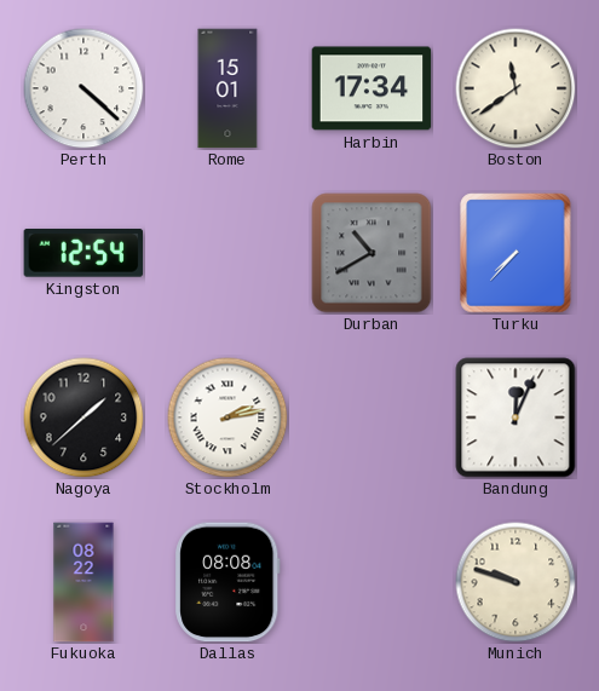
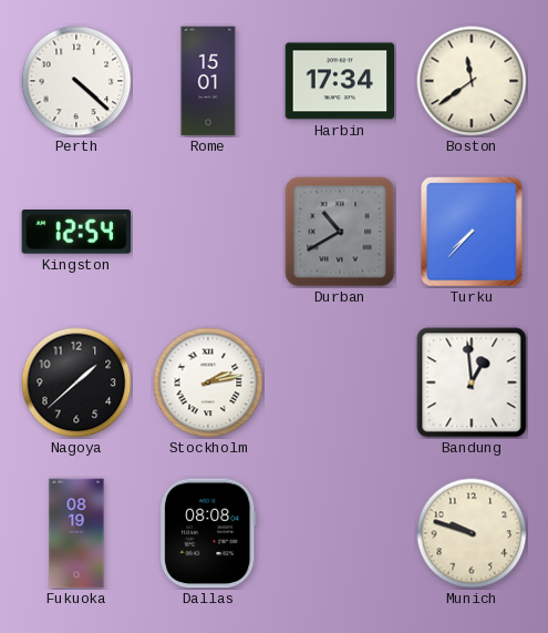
Bandung: 12:04 -> 12:59
Fukuoka: 08:22 -> 08:19
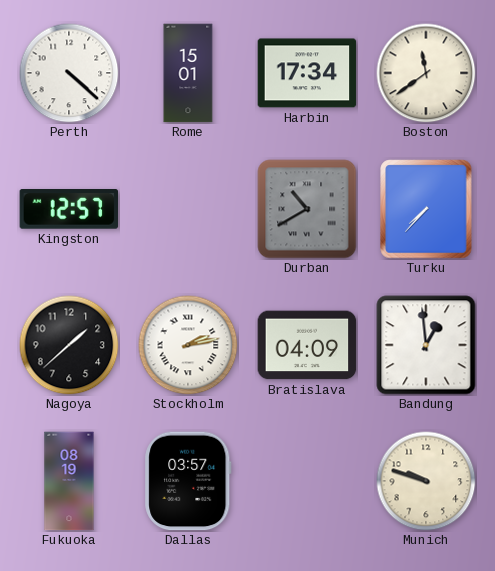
Kingston: 12:54 -> 12:57
Bratislava: none -> 04:09
Dallas: 08:08 -> 03:57
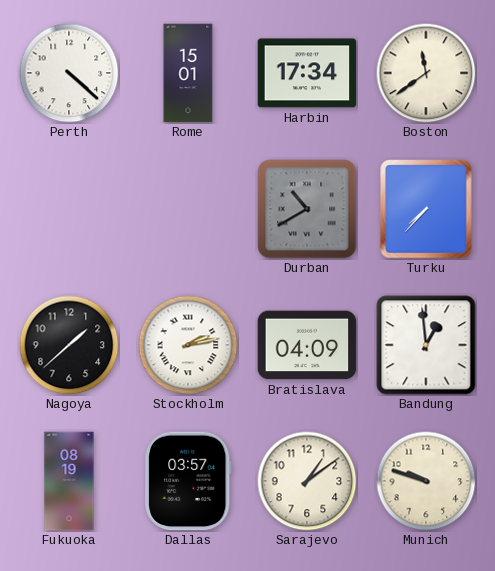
Kingston: 12:57 -> none
Sarajevo: none -> 1:09
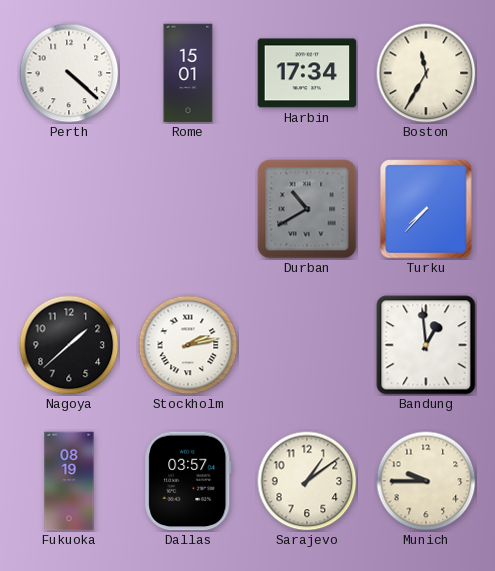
Boston: 11:39 -> 11:35
Bratislava: 04:09 -> none
Munich: 9:48 -> 9:45
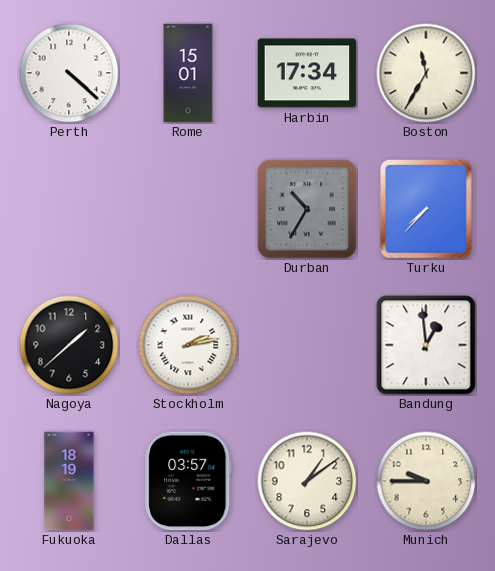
Durban: 10:40 -> 10:35
Fukuoka: 08:19 -> 18:19
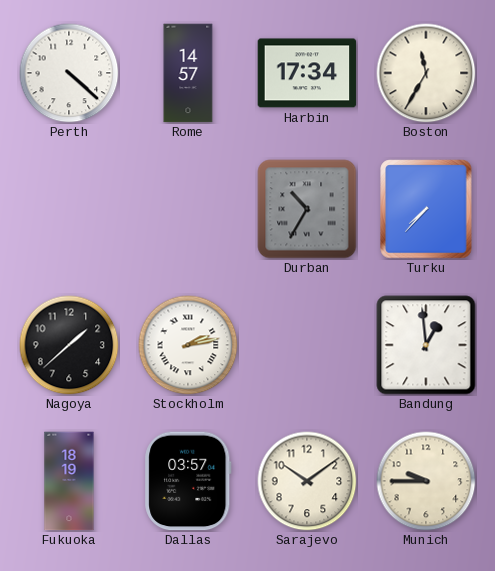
Rome: 15:01 -> 14:57
Sarajevo: 1:09 -> 10:09
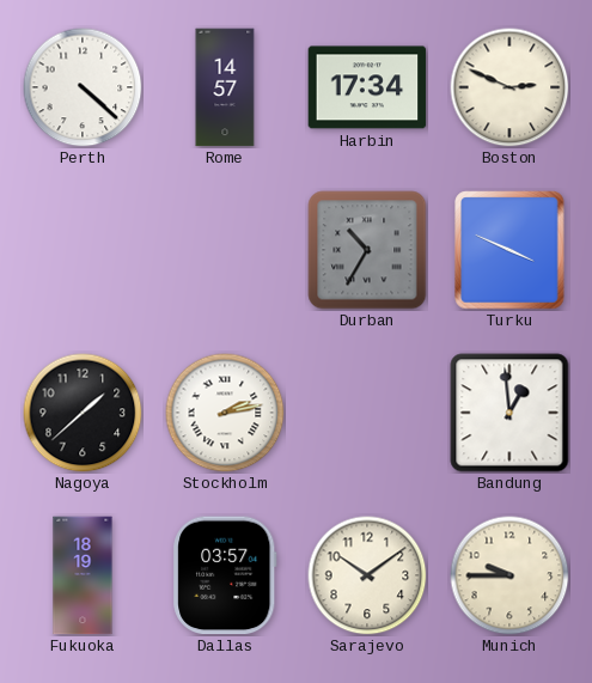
Boston: 11:35 -> 2:49
Turku: 7:37 -> 3:49
